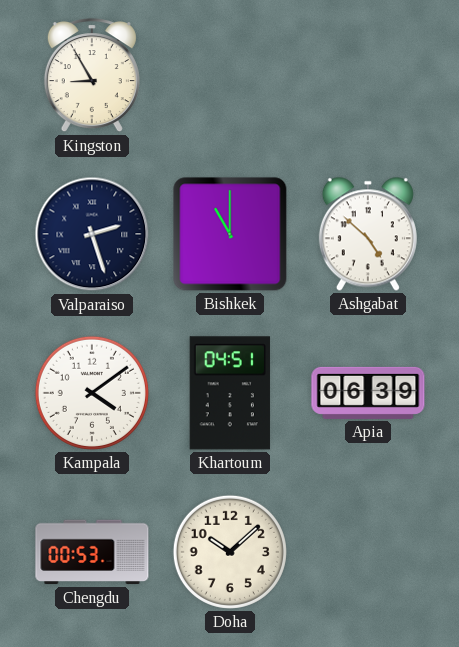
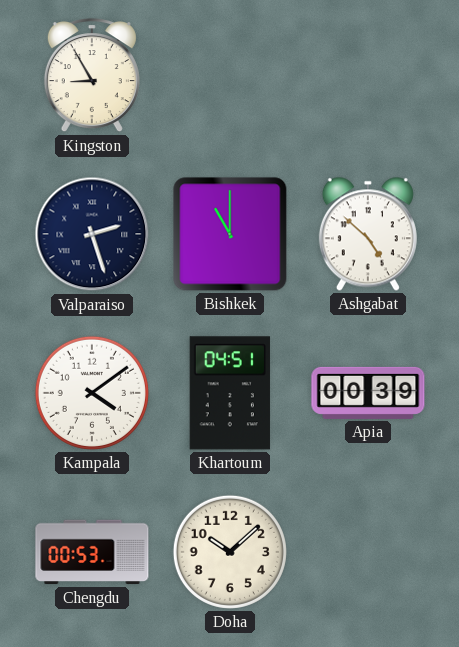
Apia: 06:39 -> 00:39
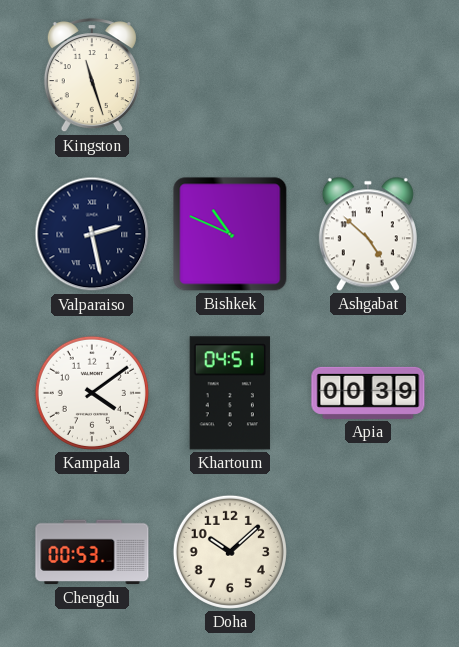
Kingston: 8:55 -> 11:27
Valparaiso: 2:27 -> 2:28
Bishkek: 11:00 -> 10:49
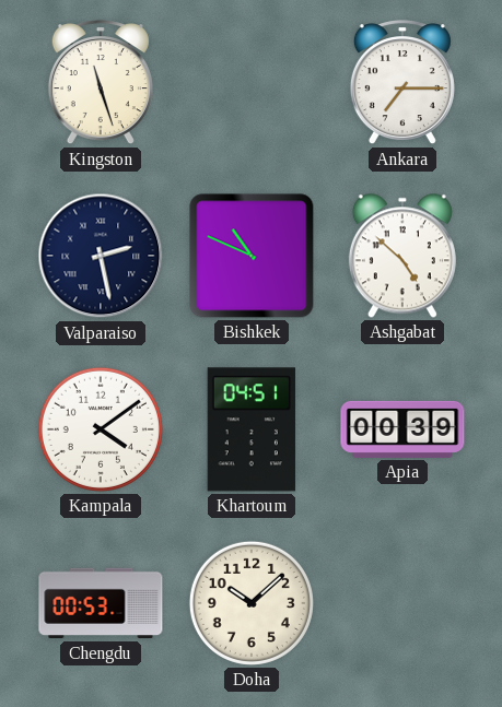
Ankara: none -> 7:15
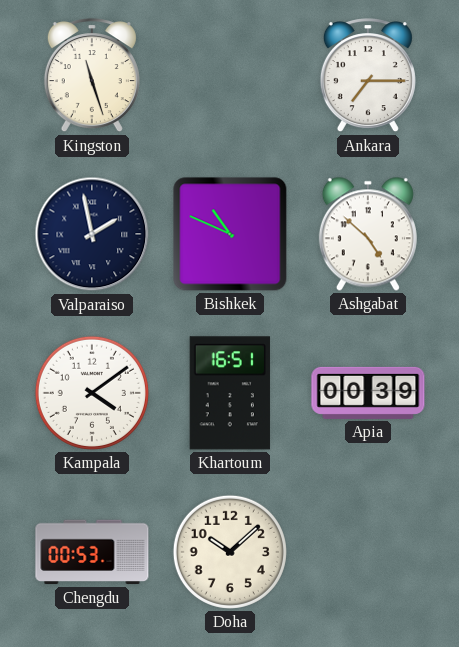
Valparaiso: 2:28 -> 1:58
Khartoum: 04:51 -> 16:51
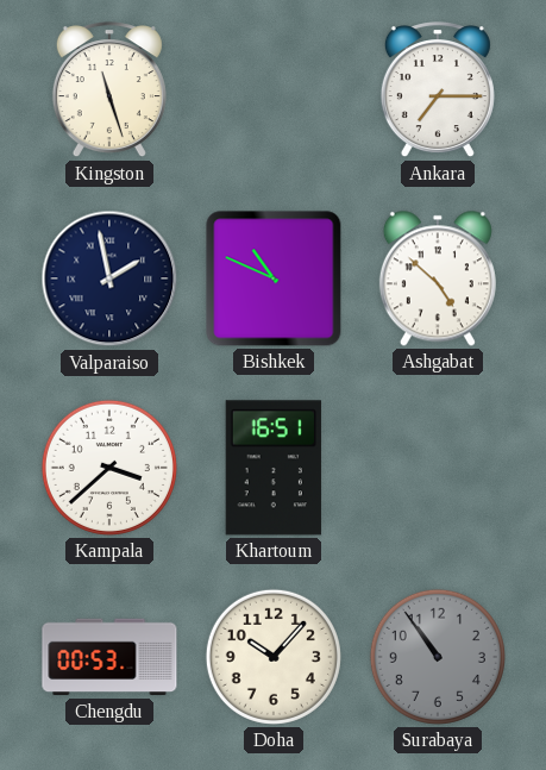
Kampala: 4:09 -> 3:38
Apia: 00:39 -> none
Doha: 10:08 -> 10:07
Surabaya: none -> 10:54
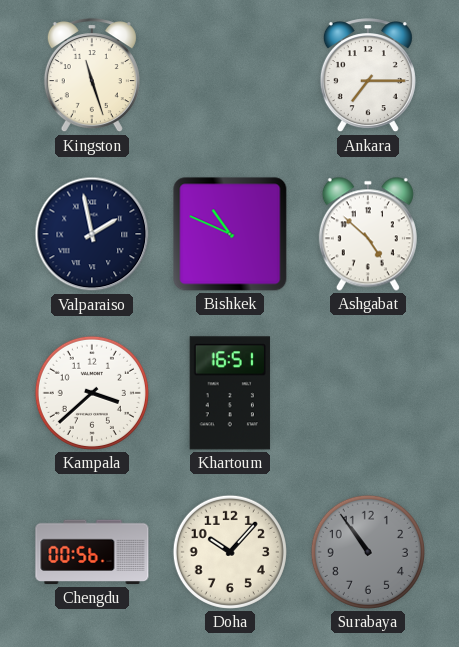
Chengdu: 00:53 -> 00:56
